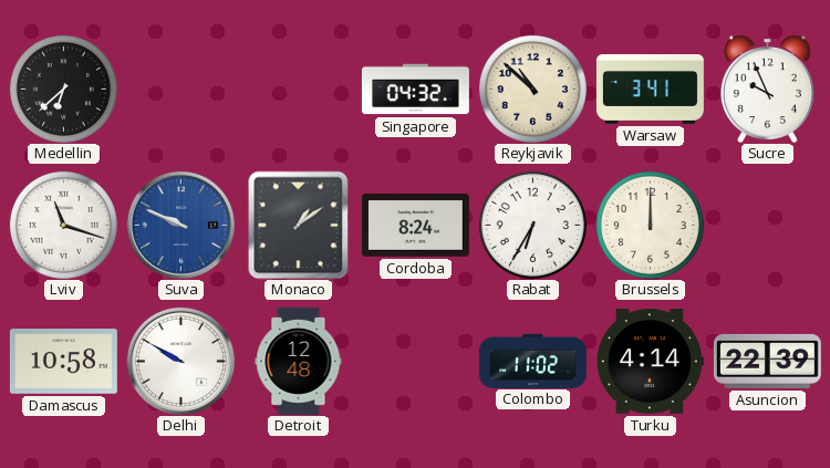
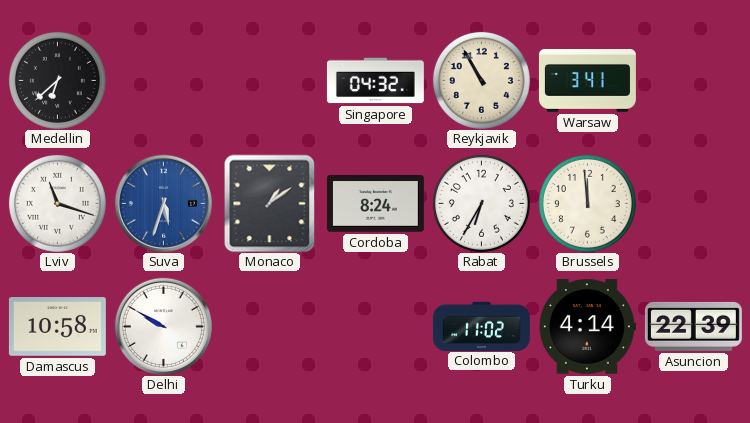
Reykjavik: 10:52 -> 10:55
Sucre: 9:56 -> none
Suva: 9:49 -> 5:33
Brussels: 12:00 -> 11:59
Detroit: 12:48 -> none
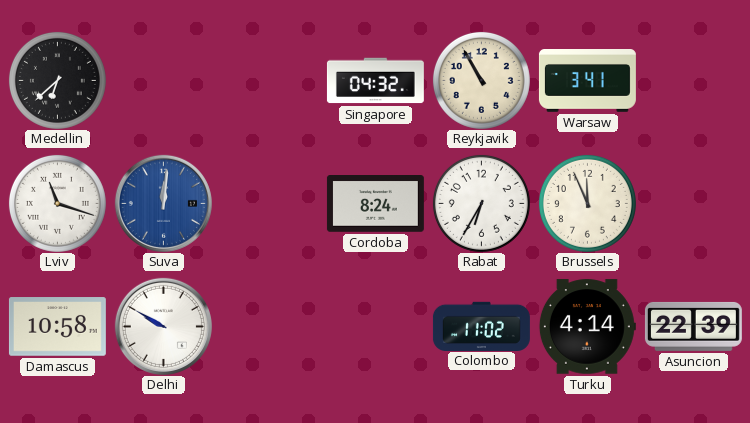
Suva: 5:33 -> 12:01
Monaco: 1:09 -> none
Brussels: 11:59 -> 11:56
